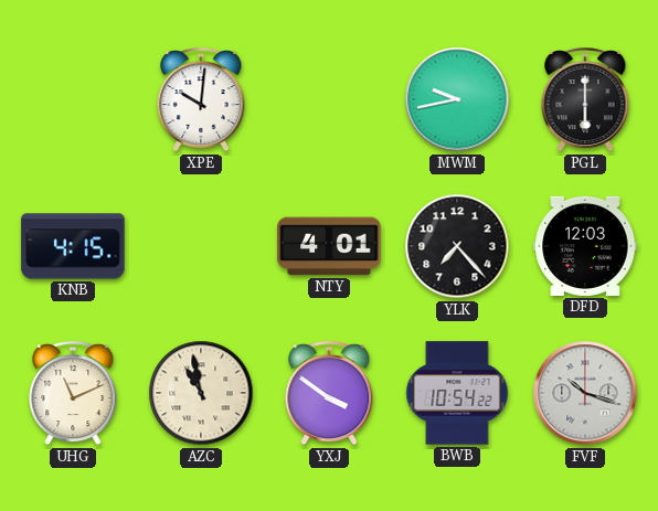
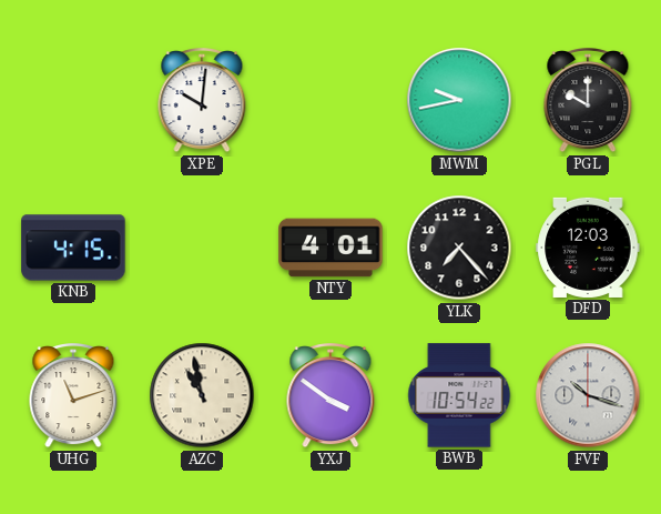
PGL: 6:00 -> 10:00
UHG: 11:11 -> 11:12
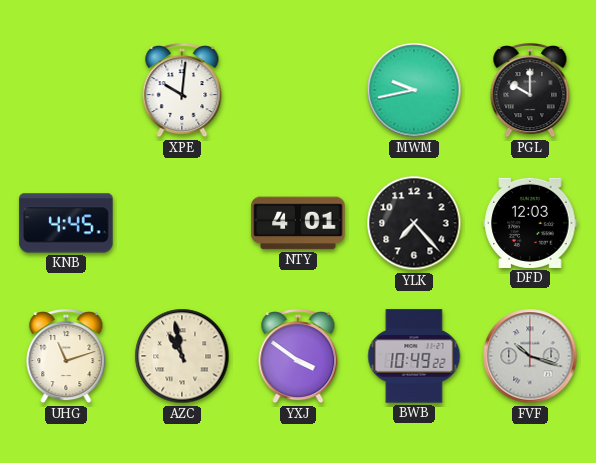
KNB: 4:15 -> 4:45
BWB: 10:54 -> 10:49
